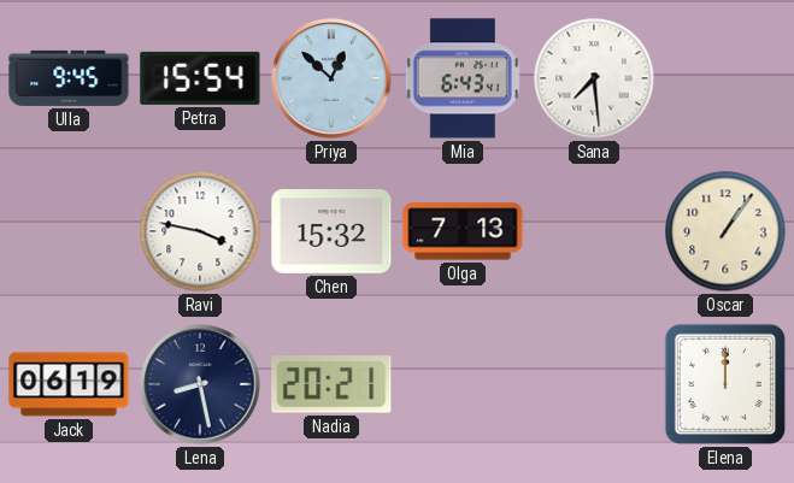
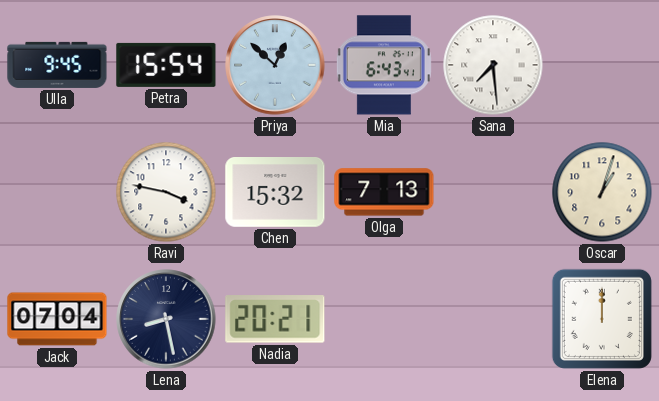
Oscar: 1:06 -> 1:03
Jack: 06:19 -> 07:04
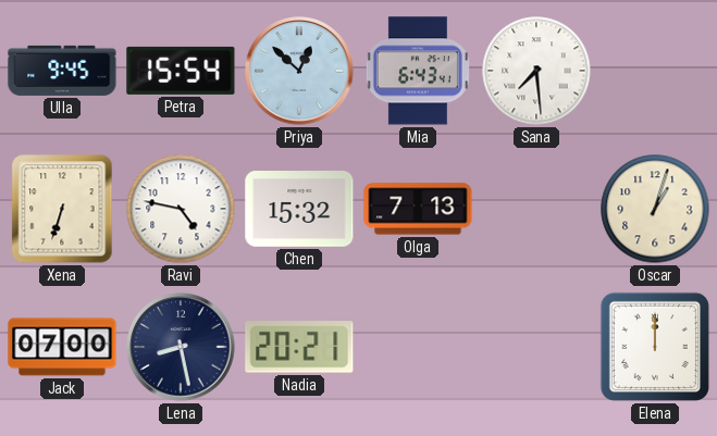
Xena: none -> 6:33
Ravi: 3:47 -> 4:47
Jack: 07:04 -> 07:00
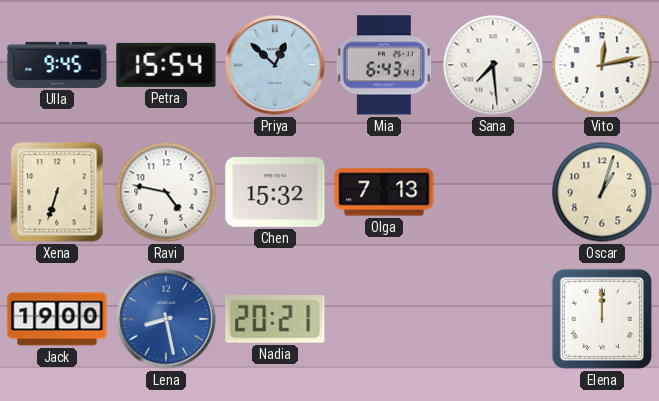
Vito: none -> 12:13
Jack: 07:00 -> 19:00
Lena dial: navy -> blue
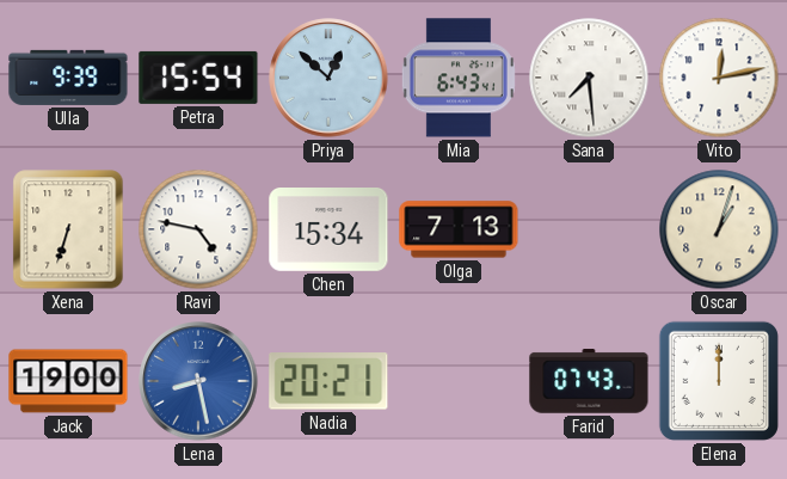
Ulla: 9:45 -> 9:39
Chen: 15:32 -> 15:34
Farid: none -> 07:43
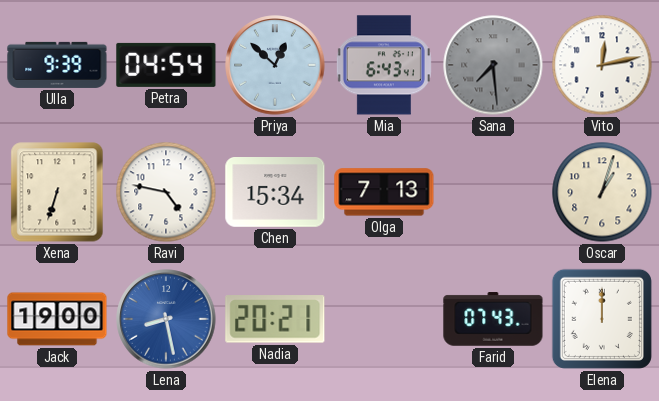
Petra: 15:54 -> 04:54
Sana dial: white -> grey
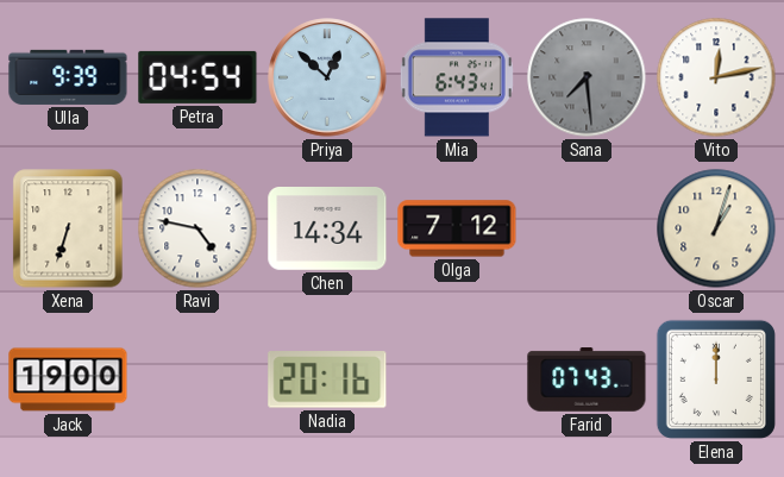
Chen: 15:34 -> 14:34
Olga: 7:13 -> 7:12
Lena: 8:28 -> none
Nadia: 20:21 -> 20:16
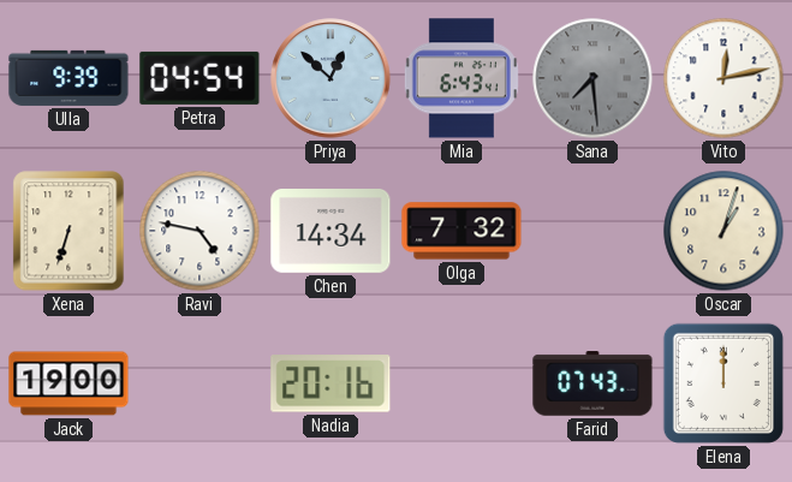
Olga: 7:12 -> 7:32
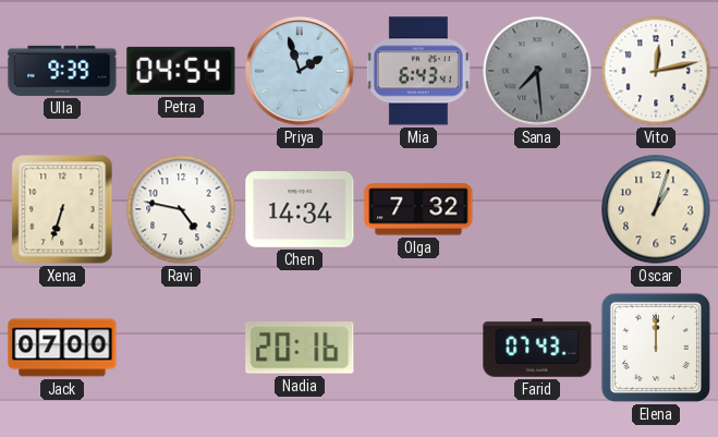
Priya: 12:52 -> 1:57
Jack: 19:00 -> 07:00
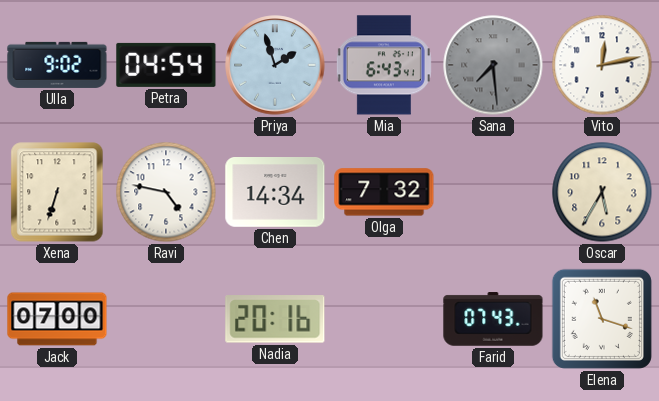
Ulla: 9:39 -> 9:02
Oscar: 1:03 -> 5:35
Elena: 12:00 -> 11:18
